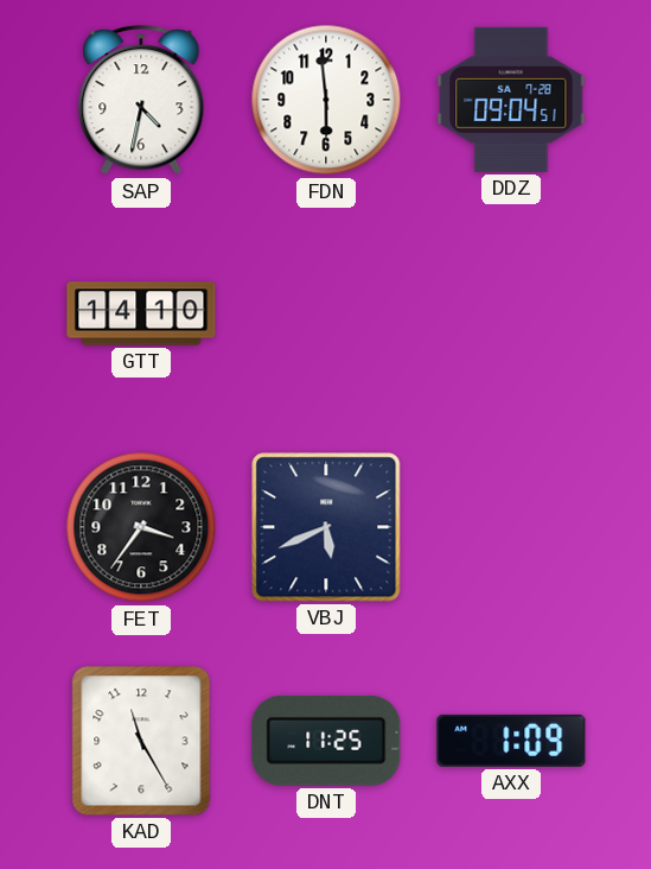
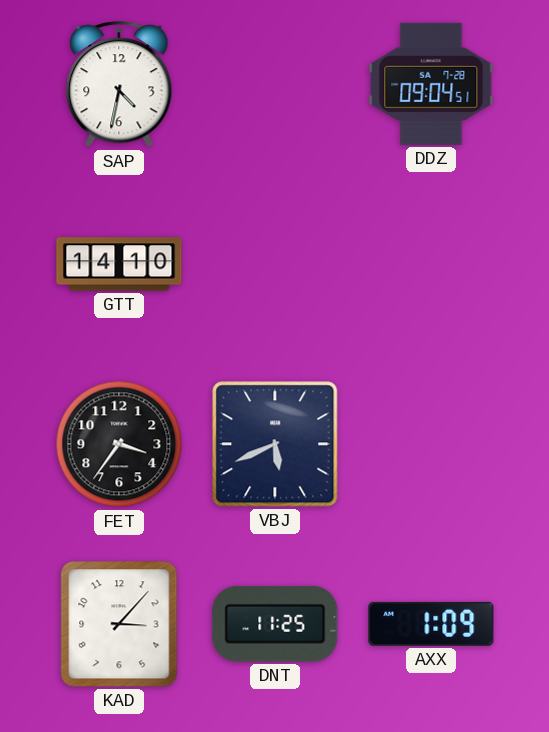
FDN: 5:59 -> none
KAD: 11:25 -> 3:07
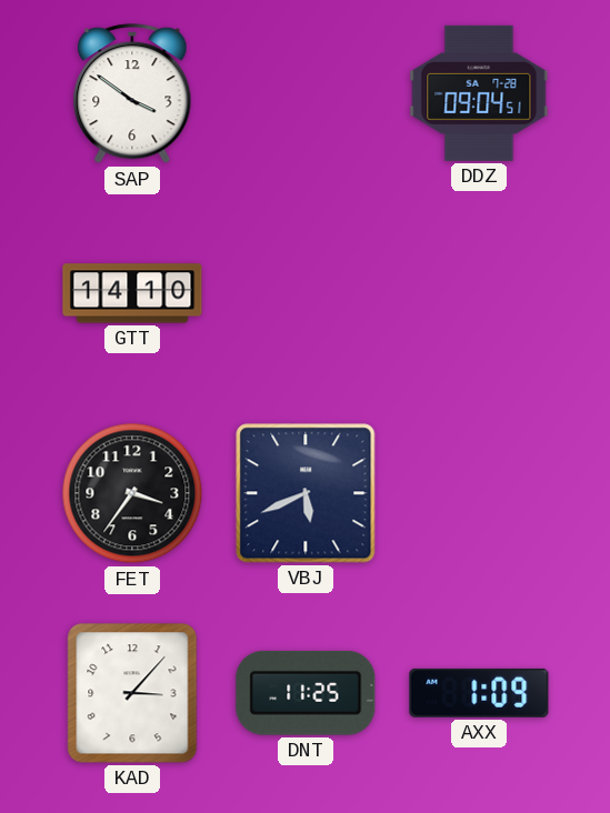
SAP: 4:32 -> 3:51
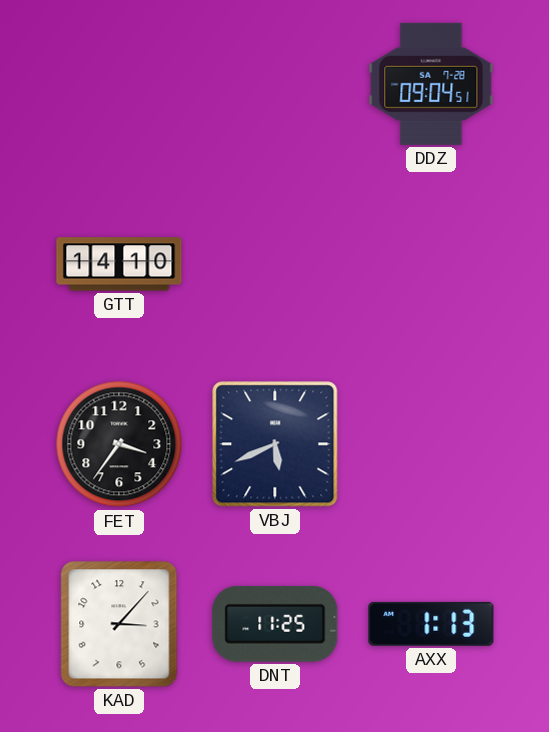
SAP: 3:51 -> none
AXX: 1:09 -> 1:13
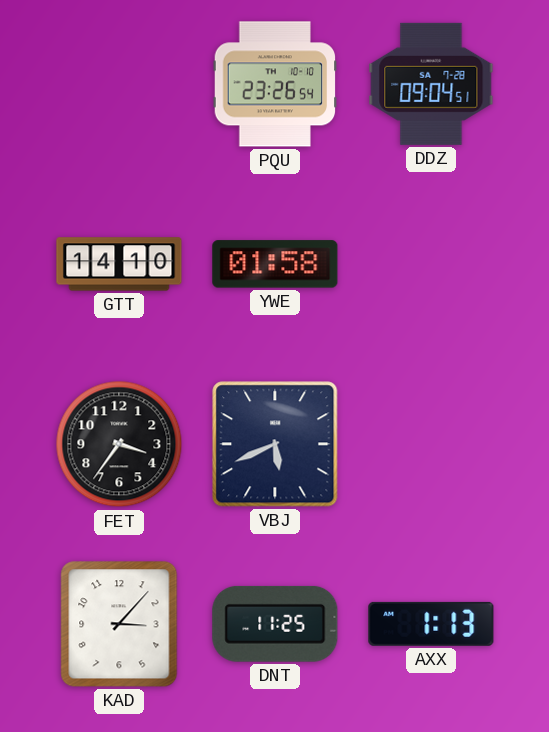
PQU: none -> 23:26
YWE: none -> 01:58
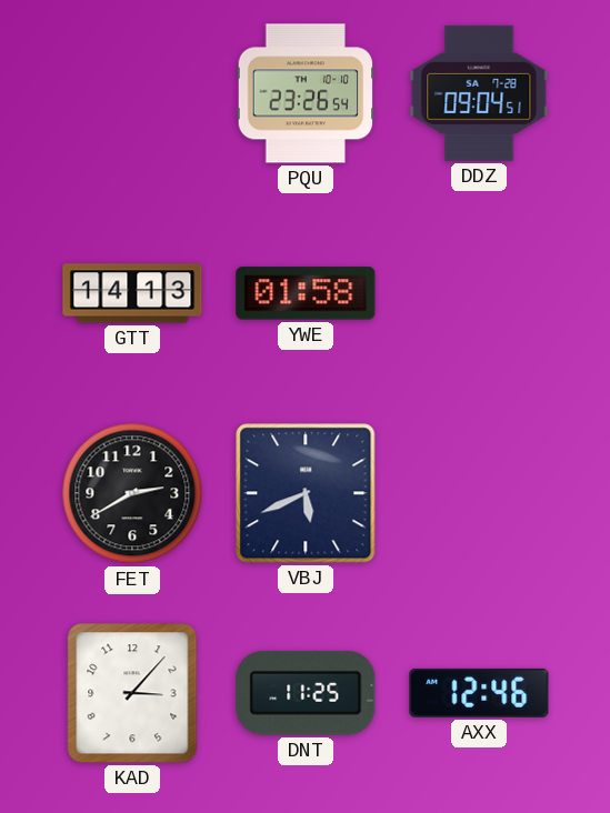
GTT: 14:10 -> 14:13
FET: 3:36 -> 2:40
AXX: 1:13 -> 12:46
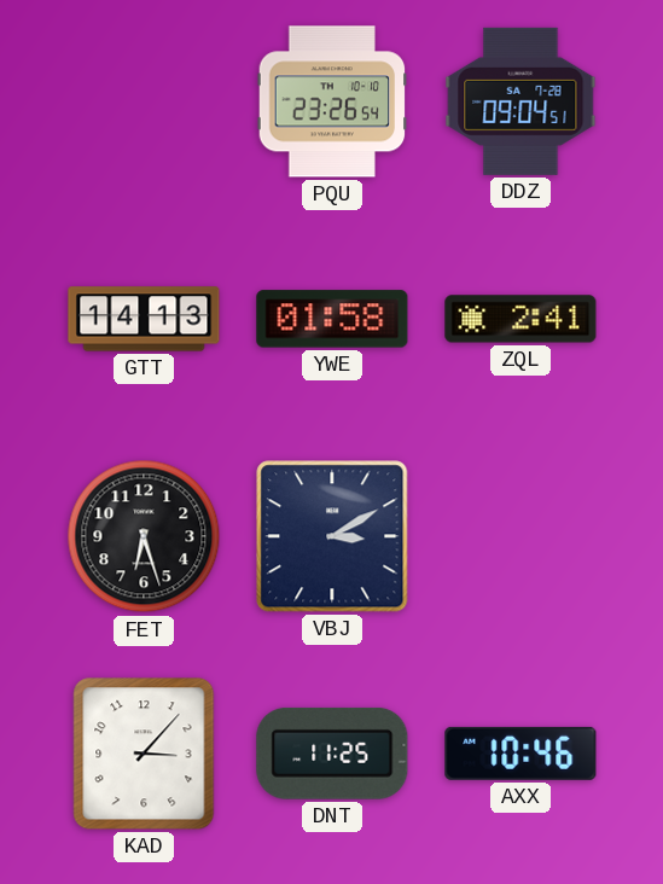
ZQL: none -> 2:41
FET: 2:40 -> 6:27
VBJ: 5:41 -> 3:10
AXX: 12:46 -> 10:46
